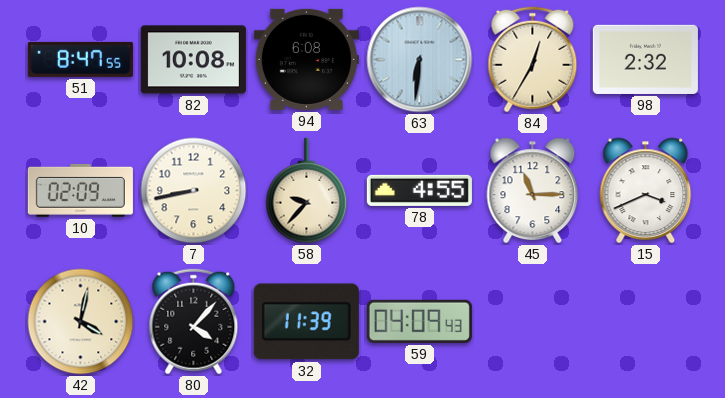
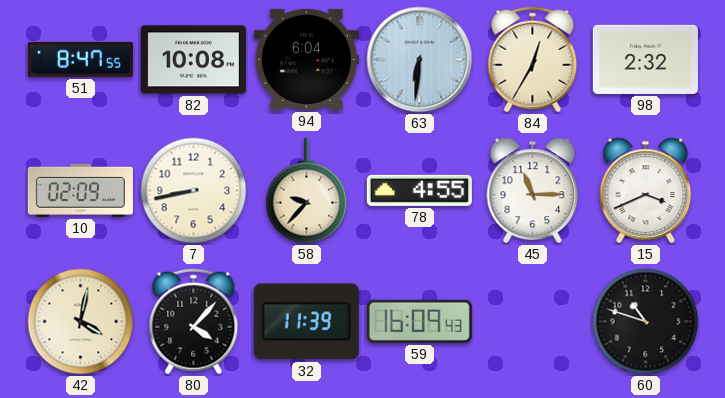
94: 6:08 -> 6:04
59: 04:09 -> 16:09
60: none -> 10:48
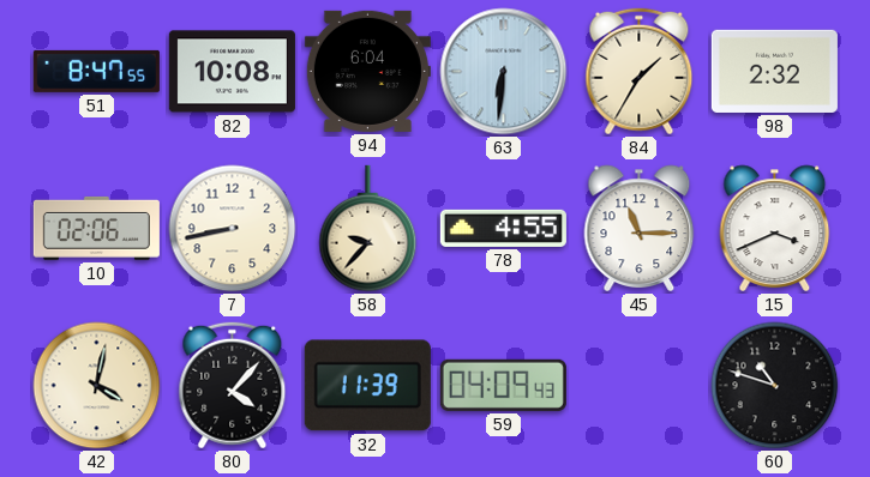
84: 12:35 -> 1:35
10: 02:09 -> 02:06
59: 16:09 -> 04:09
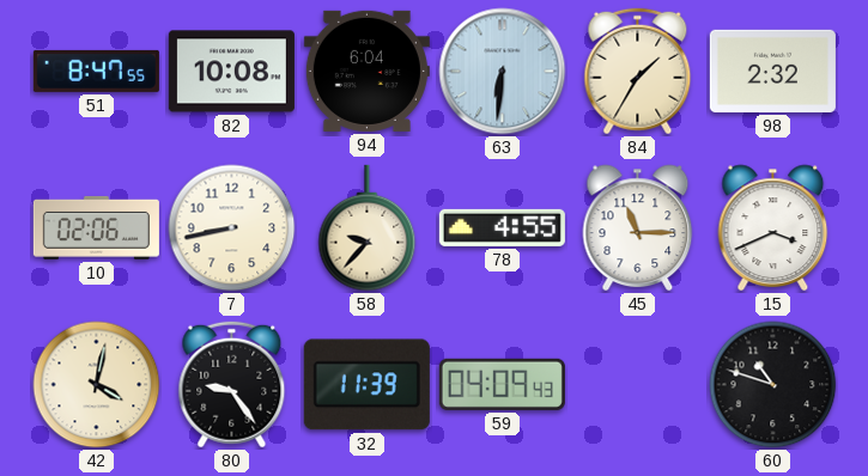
80: 4:07 -> 9:24
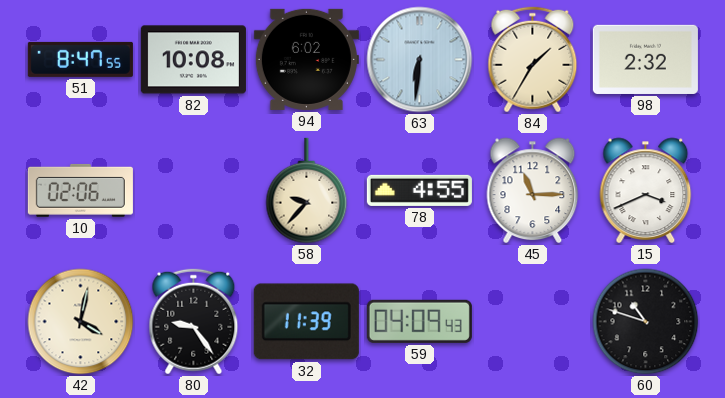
94: 6:04 -> 6:02
7: 8:43 -> none
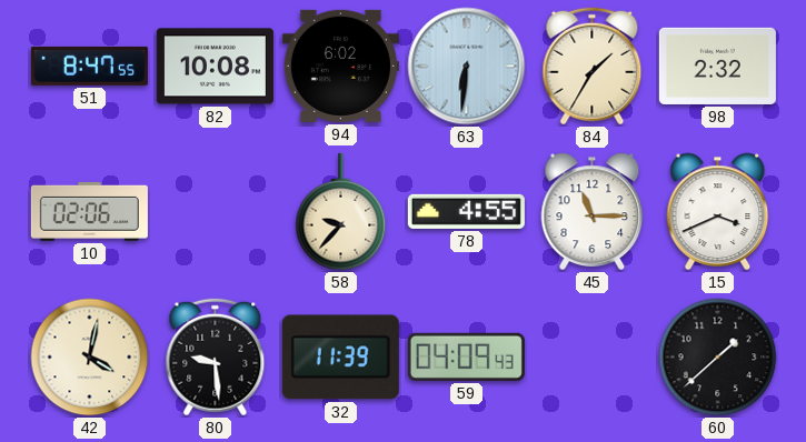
80: 9:24 -> 9:29
60: 10:48 -> 1:38
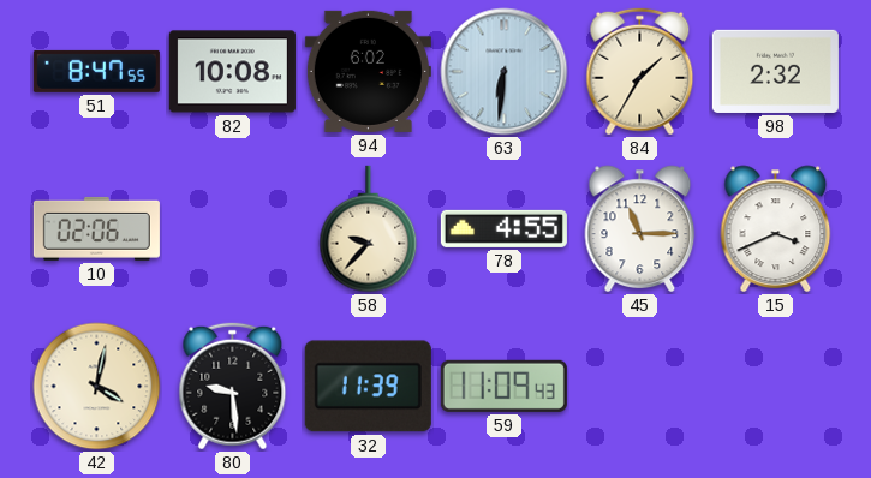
59: 04:09 -> 11:09
60: 1:38 -> none
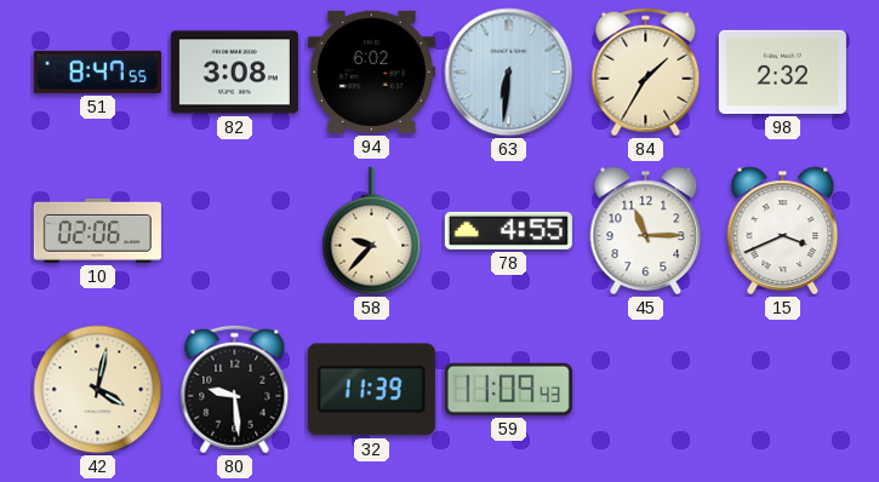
82: 10:08 -> 3:08
